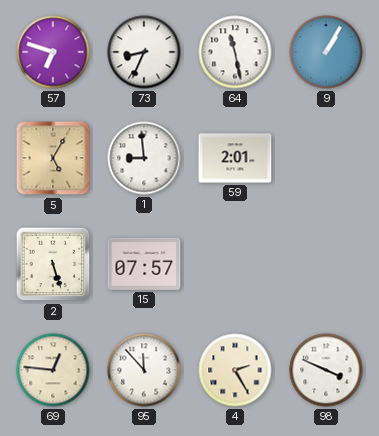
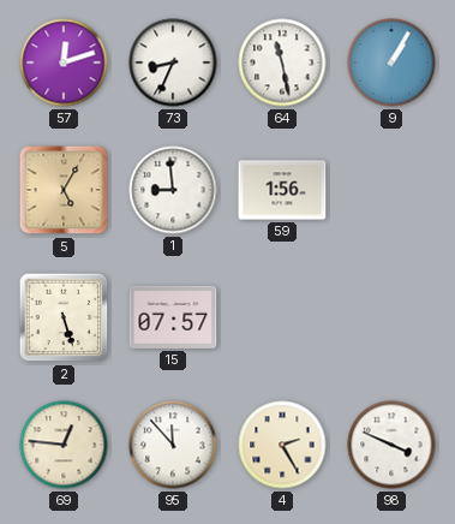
57: 6:48 -> 12:12
59: 2:01 -> 1:56
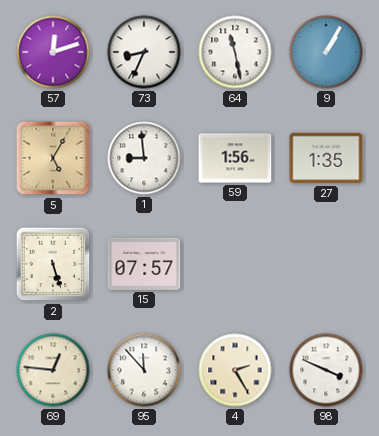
27: none -> 1:35
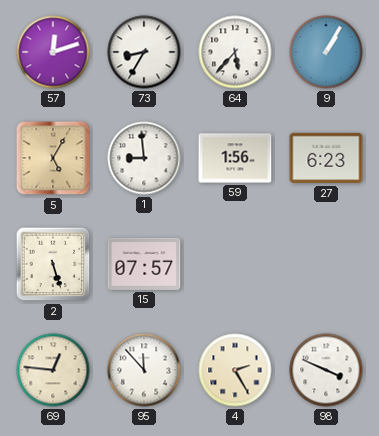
73: 8:34 -> 8:35
64: 11:28 -> 5:37
27: 1:35 -> 6:23
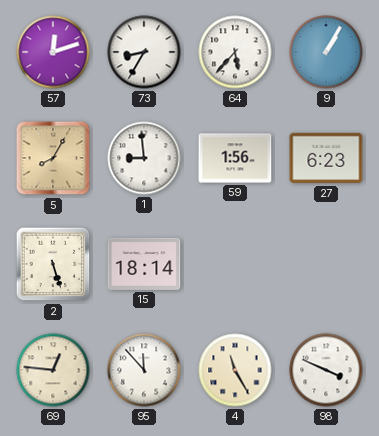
5: 5:05 -> 8:05
15: 07:57 -> 18:14
4: 2:25 -> 11:25
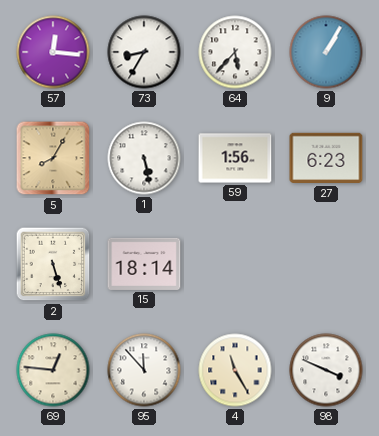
57: 12:12 -> 12:16
1: 8:59 -> 5:28
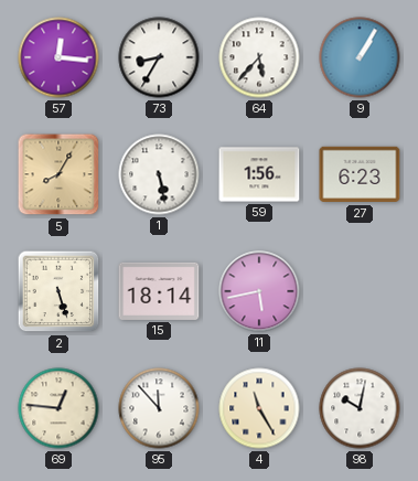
11: none -> 5:43
98: 3:49 -> 10:02
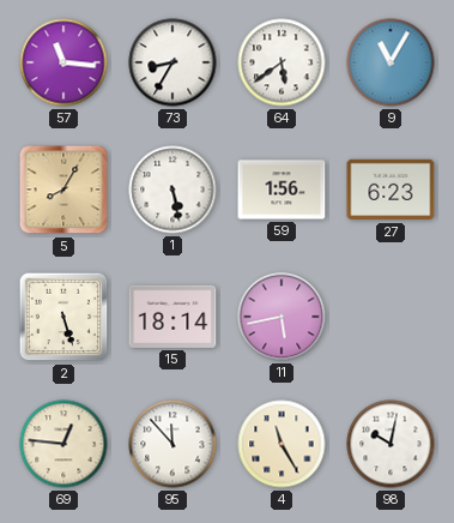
57: 12:16 -> 11:16
64: 5:37 -> 5:39
9: 1:05 -> 11:05
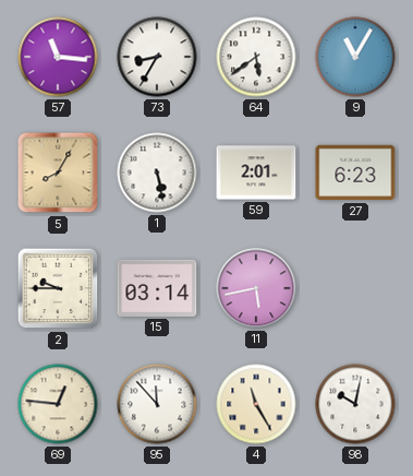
59: 1:56 -> 2:01
2: 5:27 -> 9:45
15: 18:14 -> 03:14
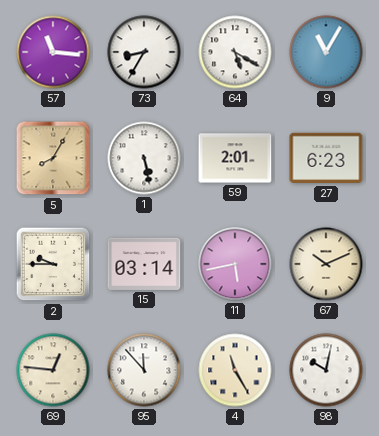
64: 5:39 -> 5:20
67: none -> 10:11
